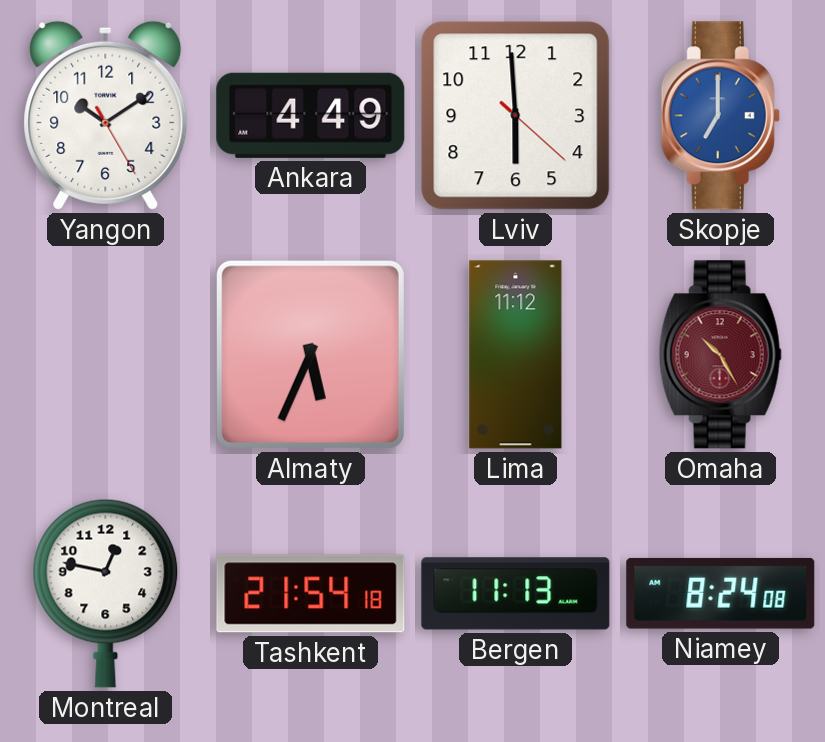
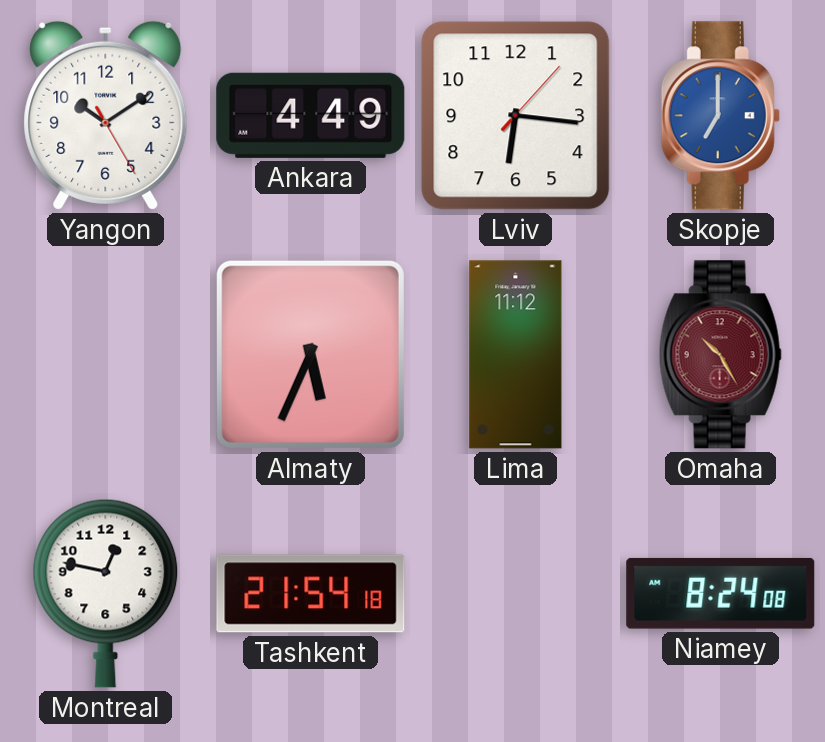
Lviv: 5:59 -> 6:16
Bergen: 11:13 -> none
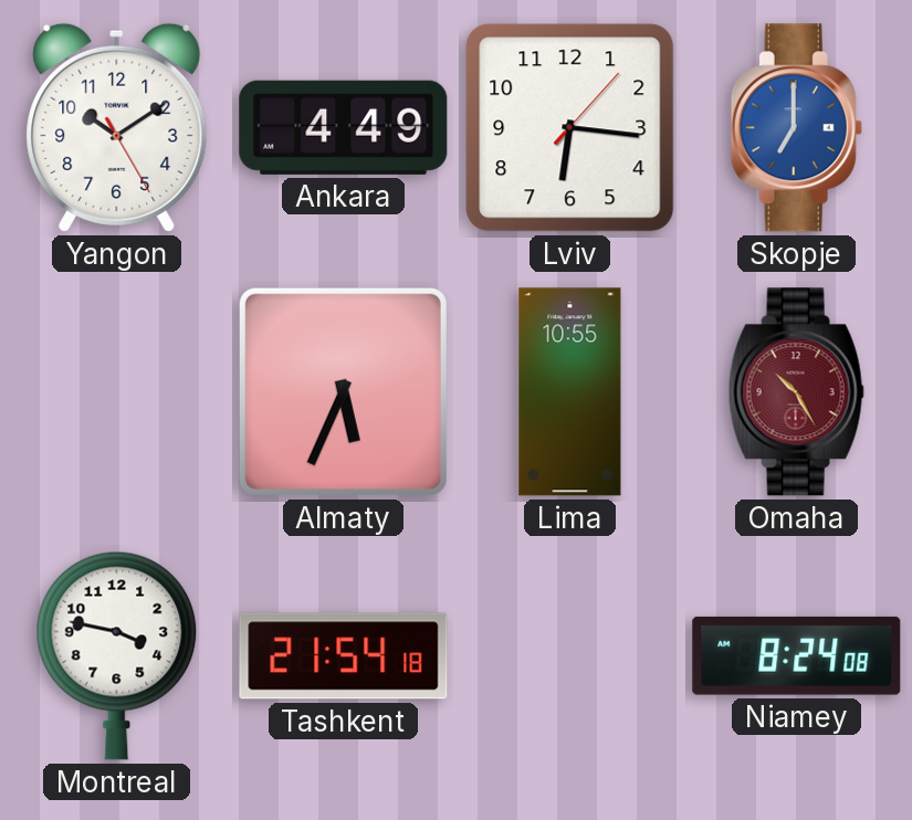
Lima: 11:12 -> 10:55
Montreal: 12:47 -> 3:47
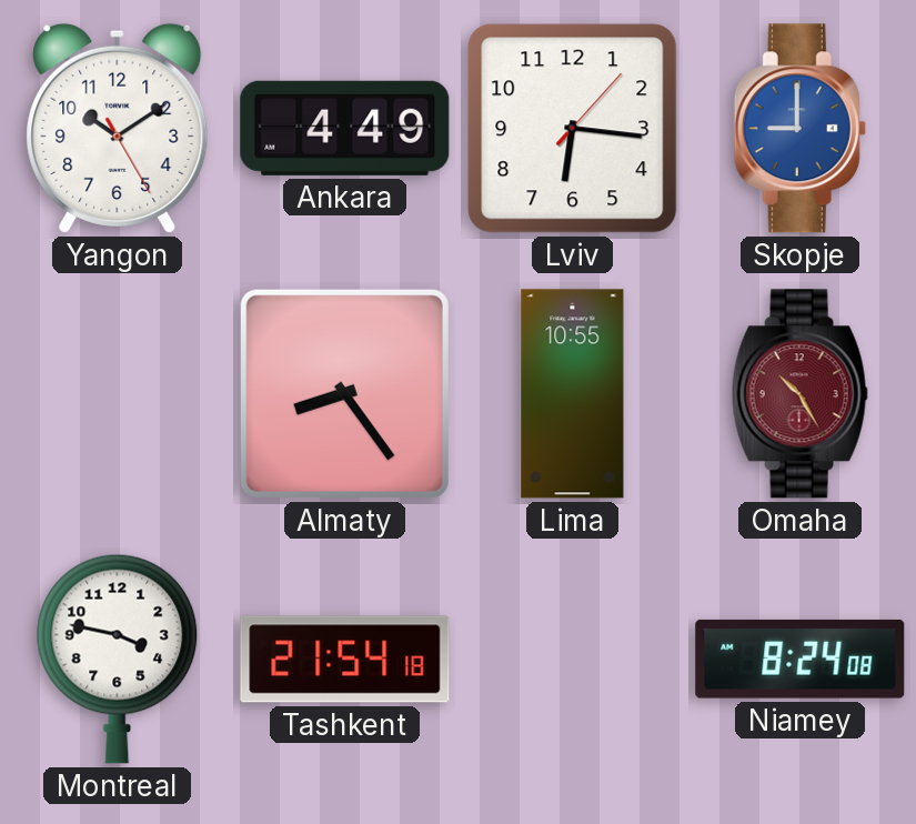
Skopje: 7:00 -> 9:00
Almaty: 5:34 -> 8:24
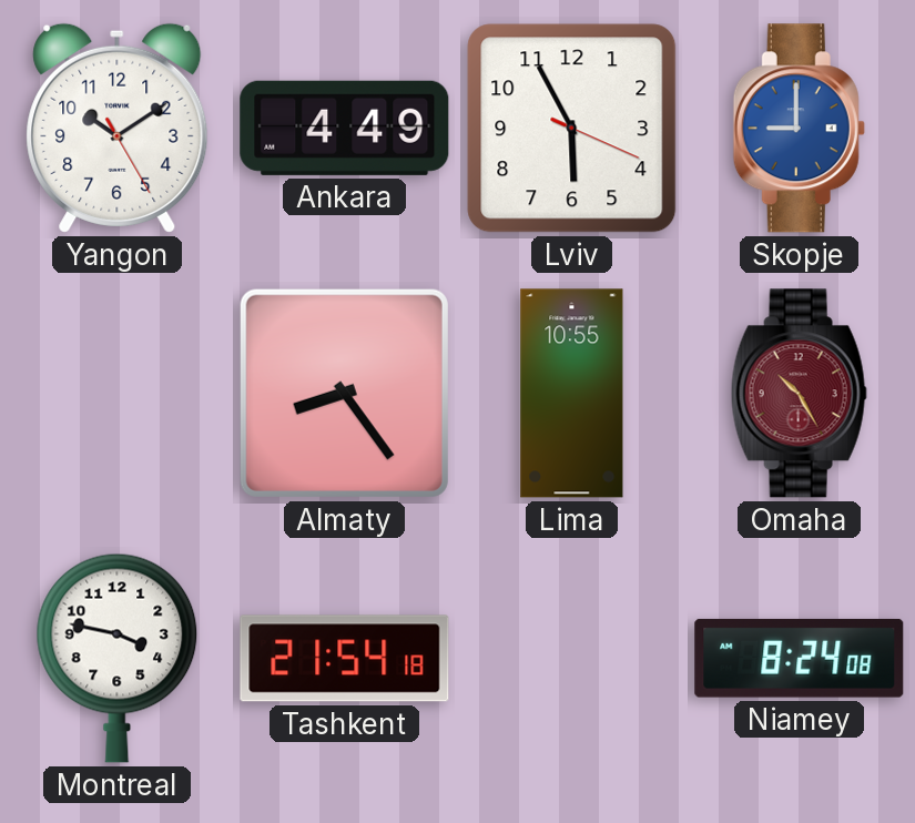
Lviv: 6:16 -> 5:55
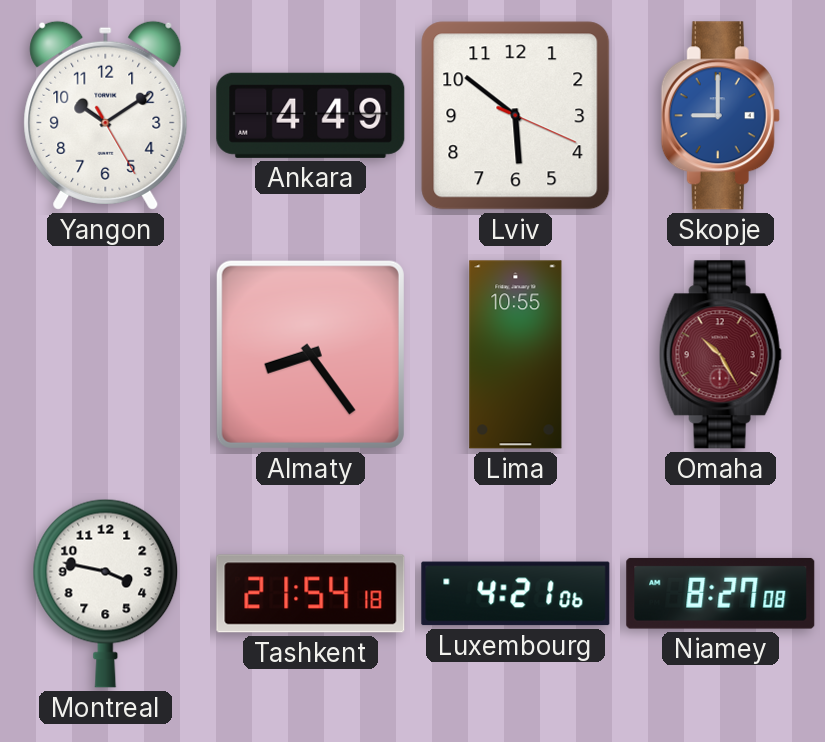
Lviv: 5:55 -> 5:51
Luxembourg: none -> 4:21
Niamey: 8:24 -> 8:27
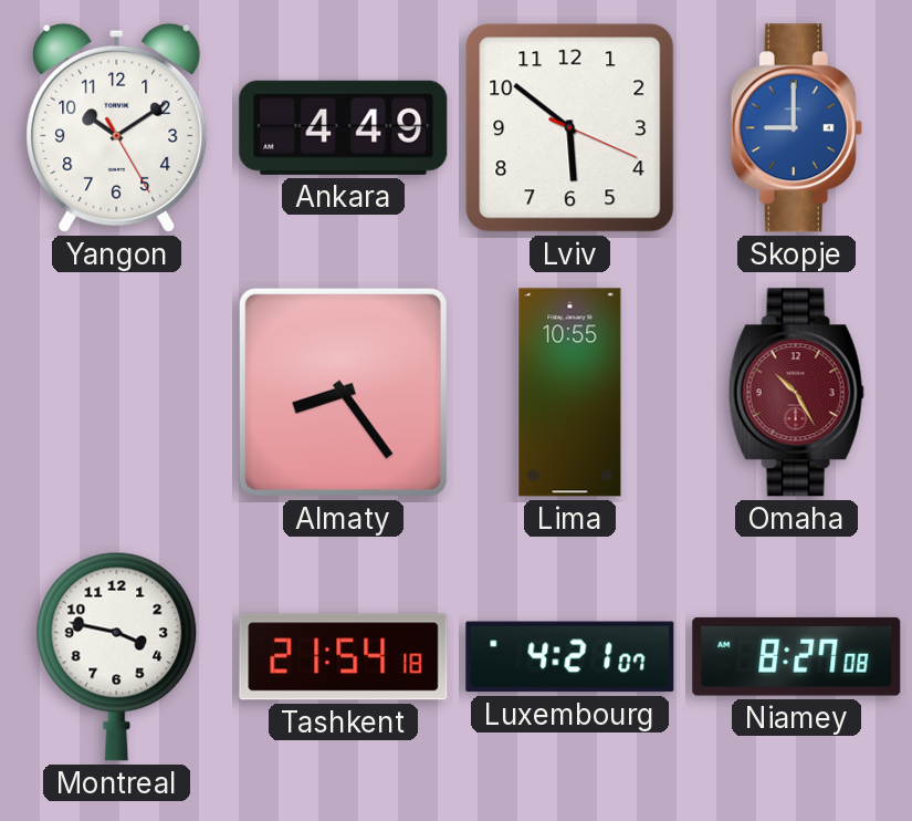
Luxembourg: 4:21:06 -> 4:21:07
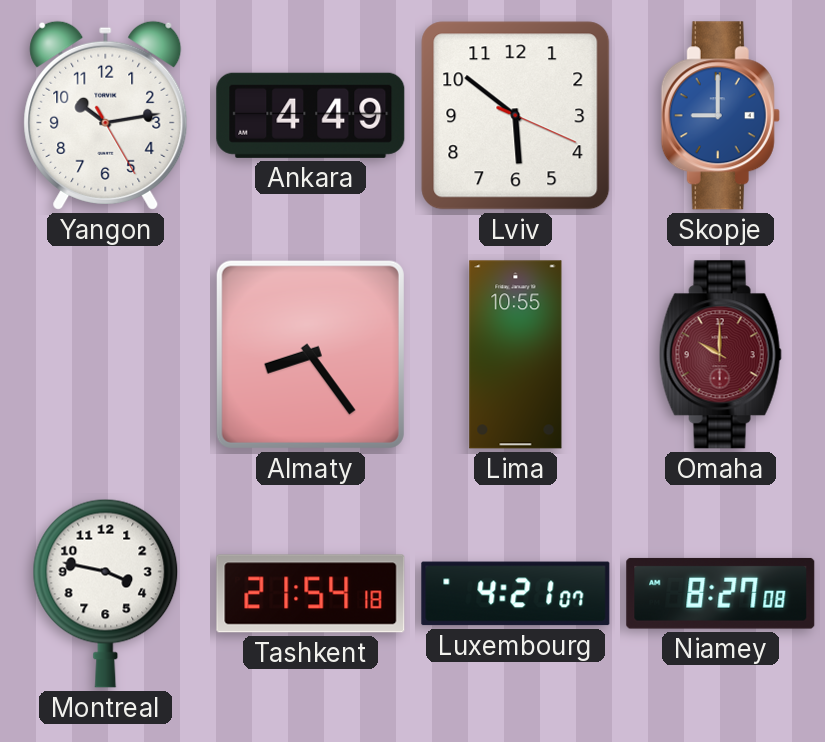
Yangon: 10:09 -> 10:13
Omaha: 10:25 -> 10:00
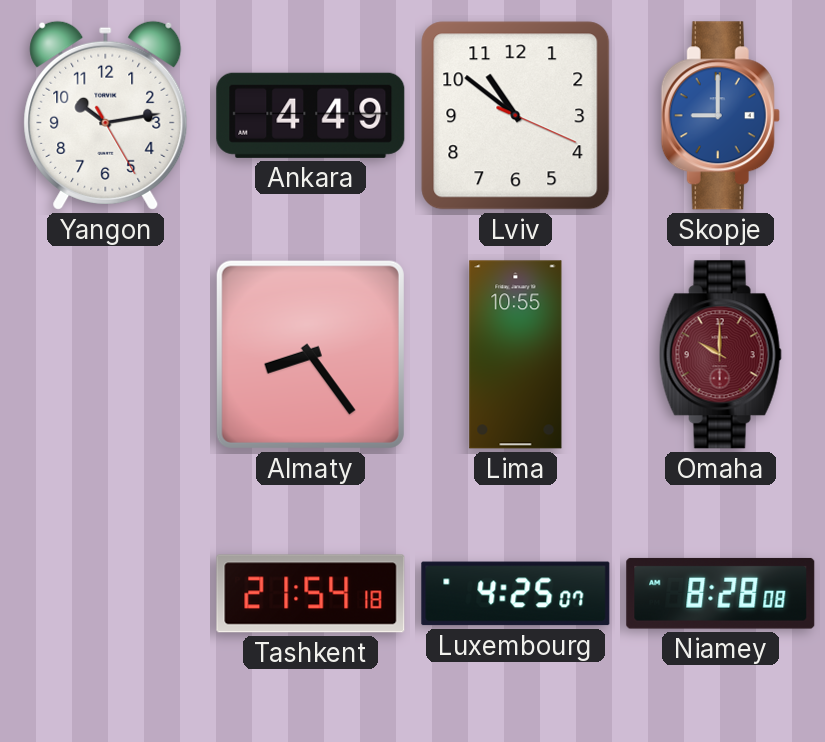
Lviv: 5:51 -> 10:51
Montreal: 3:47 -> none
Luxembourg: 4:21 -> 4:25
Niamey: 8:27 -> 8:28
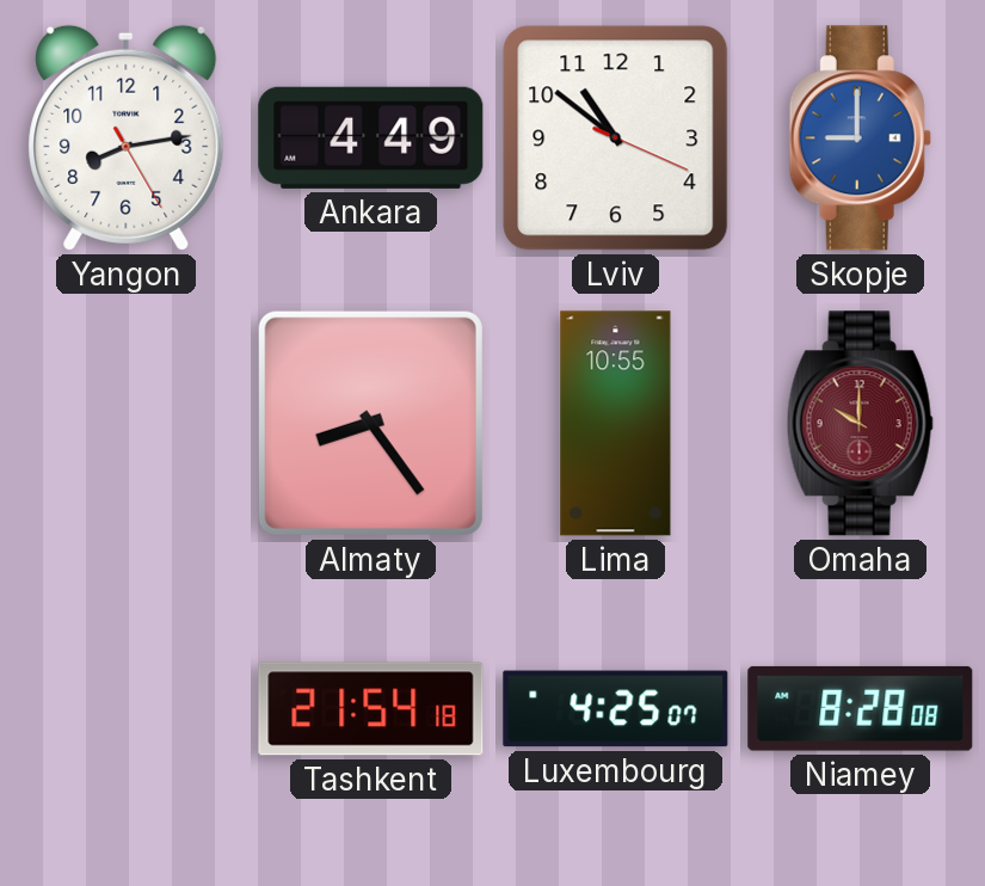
Yangon: 10:13 -> 8:13
